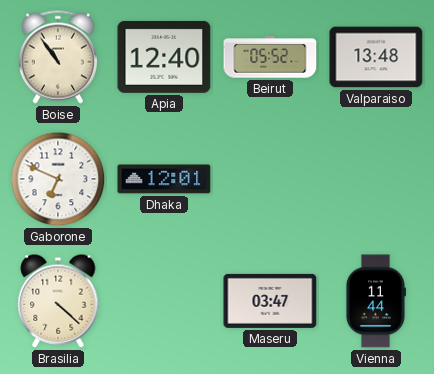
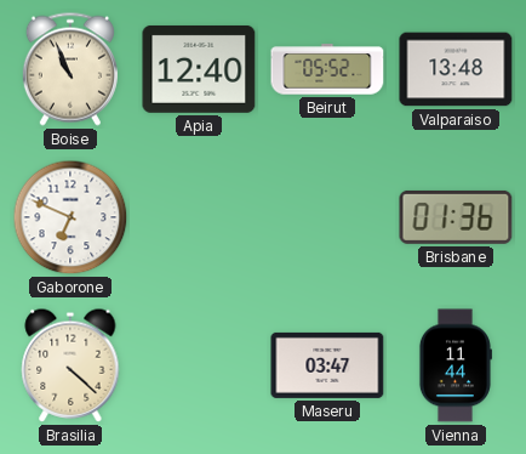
Boise: 10:54 -> 10:56
Dhaka: 12:01 -> none
Brisbane: none -> 01:36
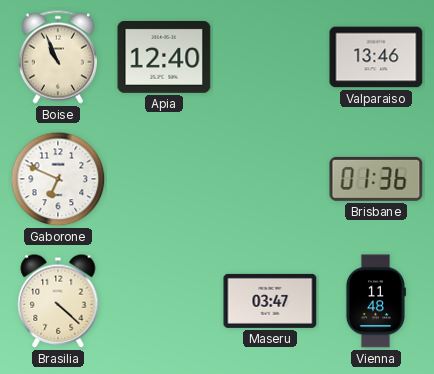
Beirut: 05:52 -> none
Valparaiso: 13:48 -> 13:46
Vienna: 11:44 -> 11:48
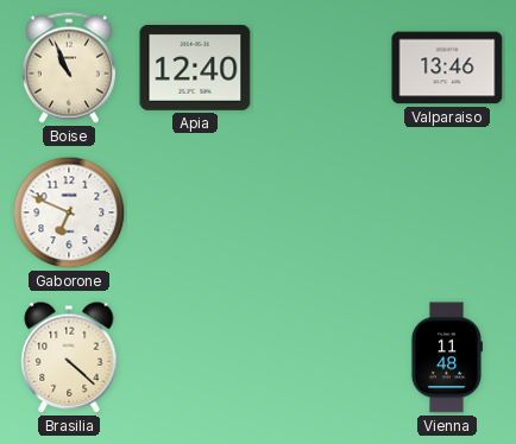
Brisbane: 01:36 -> none
Maseru: 03:47 -> none
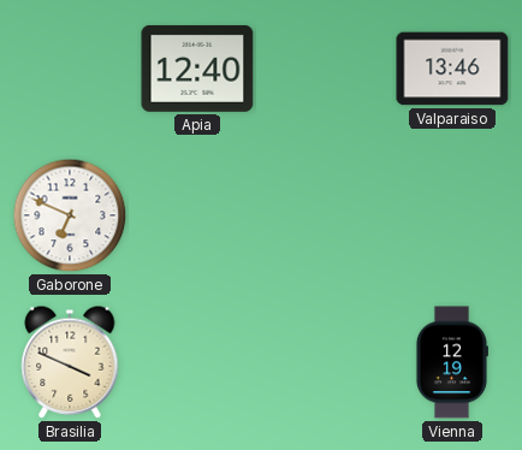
Boise: 10:56 -> none
Brasilia: 4:22 -> 3:49
Vienna: 11:48 -> 12:19
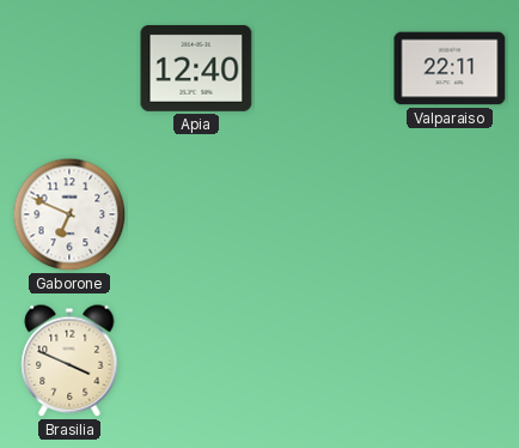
Valparaiso: 13:46 -> 22:11
Vienna: 12:19 -> none
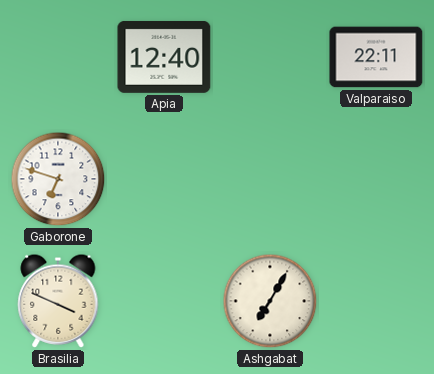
Gaborone: 6:49 -> 6:48
Ashgabat: none -> 7:05
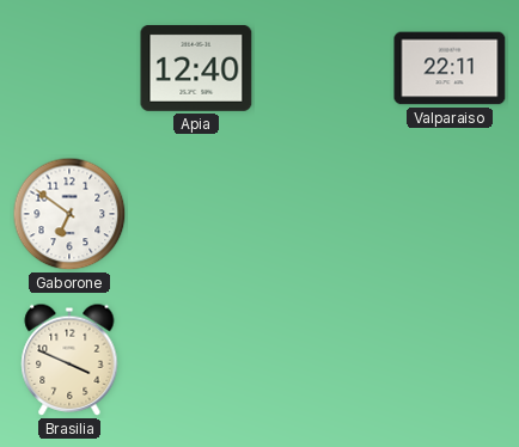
Gaborone: 6:48 -> 6:51
Ashgabat: 7:05 -> none
